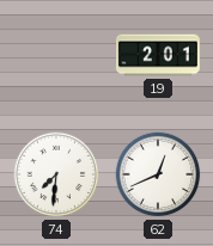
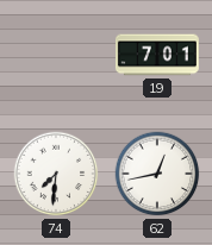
19: 2:01 -> 7:01
62: 12:41 -> 12:43
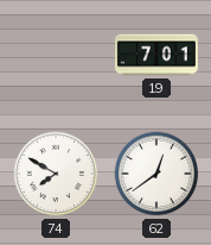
74: 7:31 -> 7:50
62: 12:43 -> 12:39
